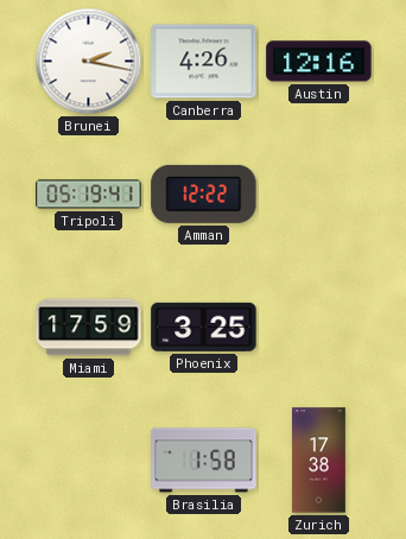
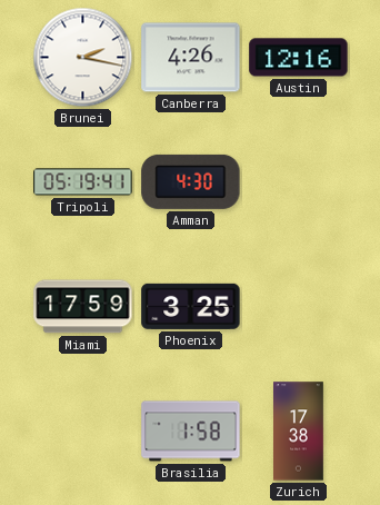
Amman: 12:22 -> 4:30
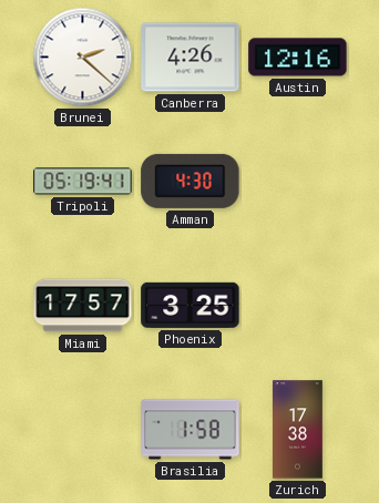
Brunei: 2:17 -> 2:22
Miami: 17:59 -> 17:57
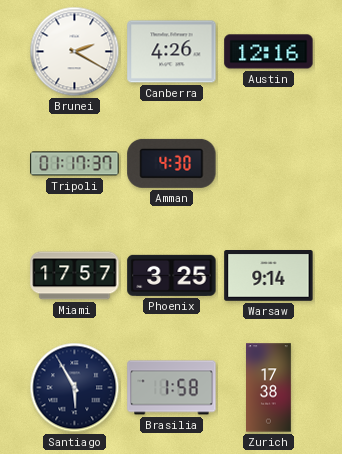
Brunei: 2:22 -> 2:20
Tripoli: 05:19 -> 01:17
Warsaw: none -> 9:14
Santiago: none -> 5:55
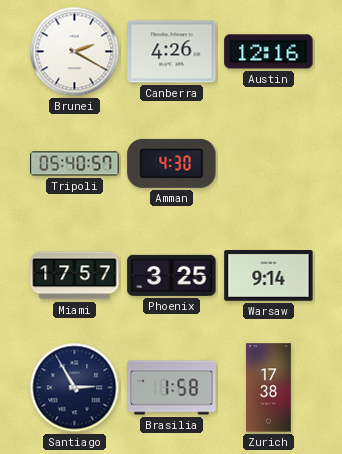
Tripoli: 01:17 -> 05:40
Santiago: 5:55 -> 2:55
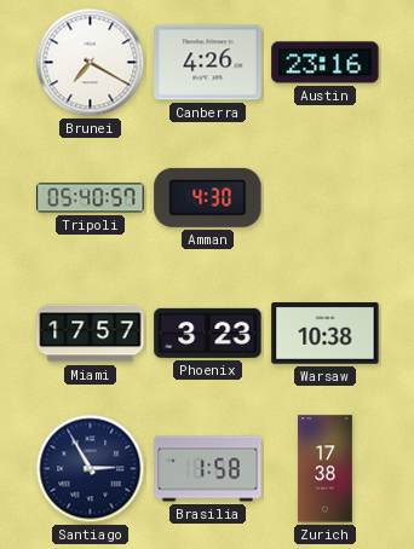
Brunei: 2:20 -> 7:20
Austin: 12:16 -> 23:16
Phoenix: 3:25 -> 3:23
Warsaw: 9:14 -> 10:38
